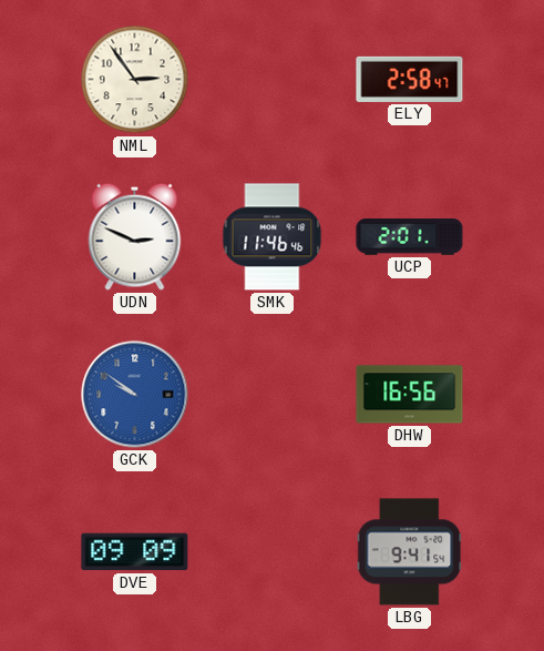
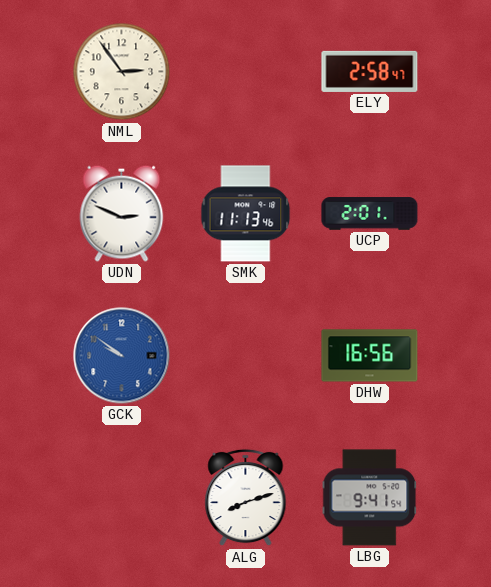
SMK: 11:46 -> 11:13
DVE: 09:09 -> none
ALG: none -> 8:12
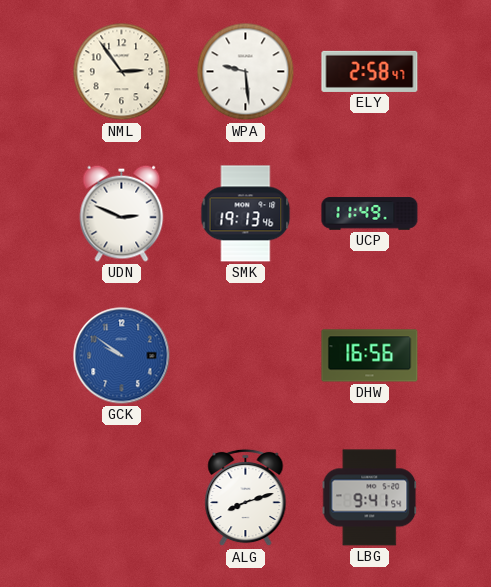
WPA: none -> 9:29
SMK: 11:13 -> 19:13
UCP: 2:01 -> 11:49
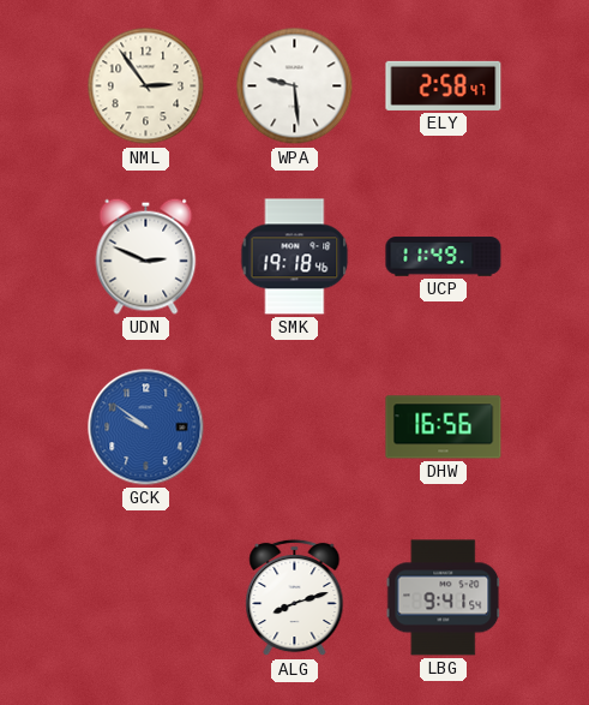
SMK: 19:13 -> 19:18
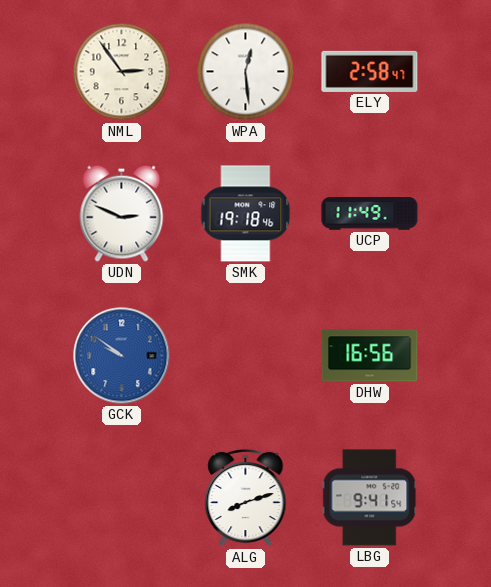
WPA: 9:29 -> 12:29
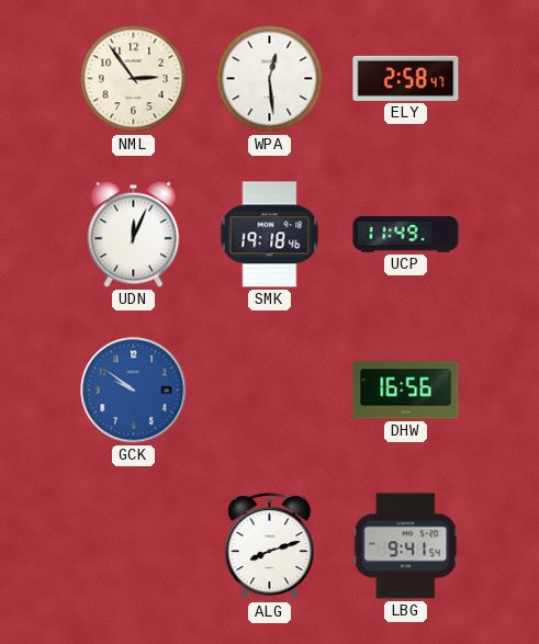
UDN: 2:49 -> 12:04
